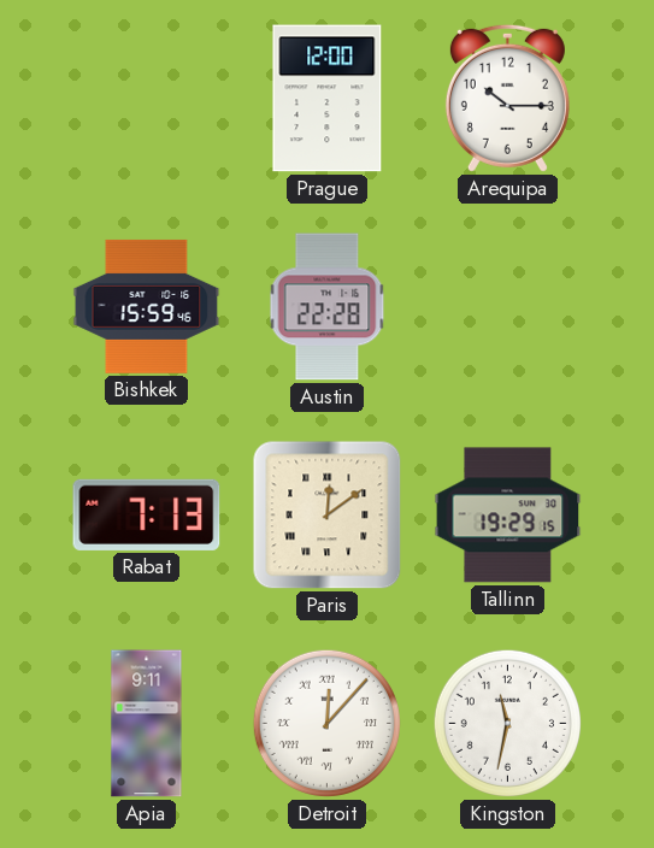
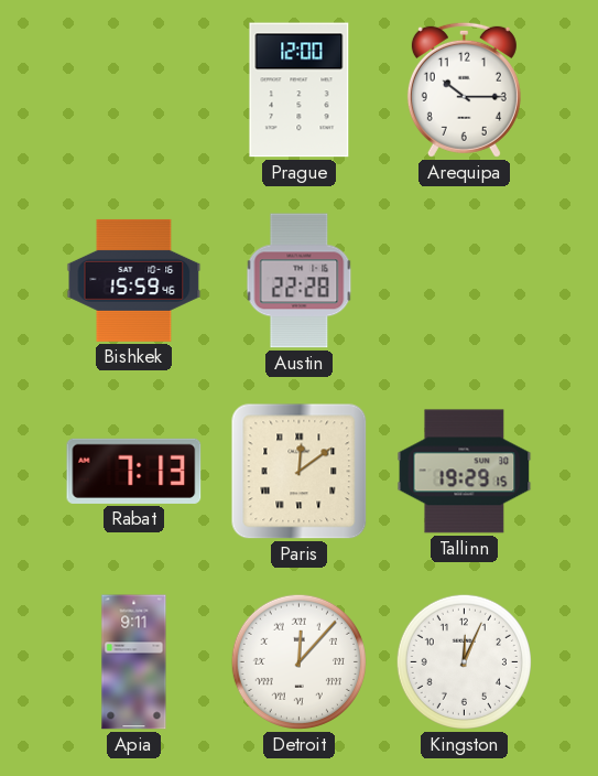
Kingston: 11:32 -> 12:04
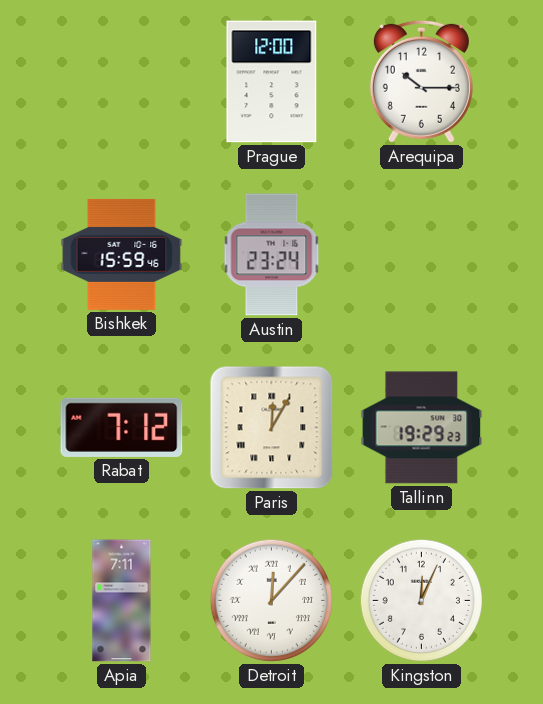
Austin: 22:28 -> 23:24
Rabat: 7:13 -> 7:12
Paris: 12:09 -> 12:05
Tallinn: 19:29:15 -> 19:29:23
Apia: 9:11 -> 7:11
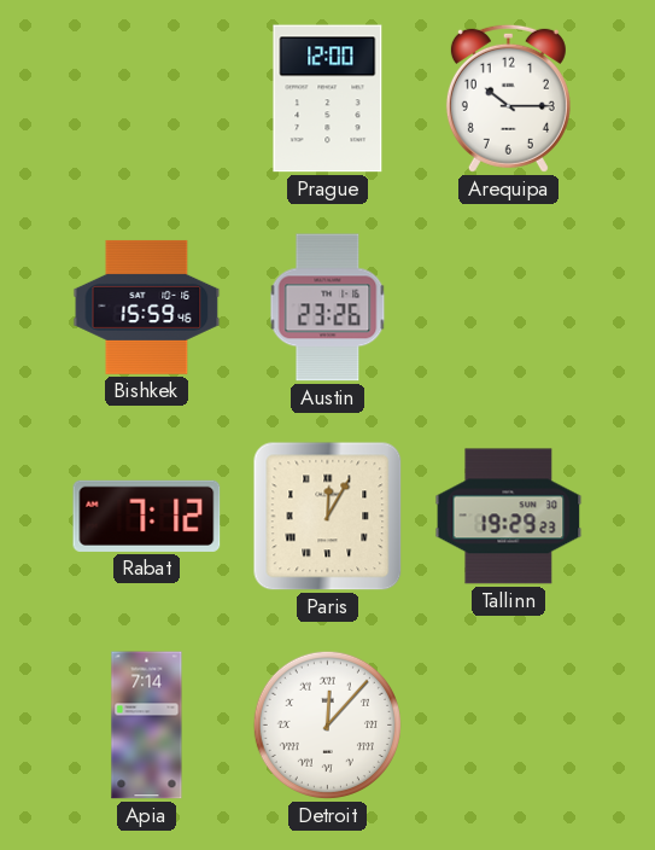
Austin: 23:24 -> 23:26
Apia: 7:11 -> 7:14
Kingston: 12:04 -> none
